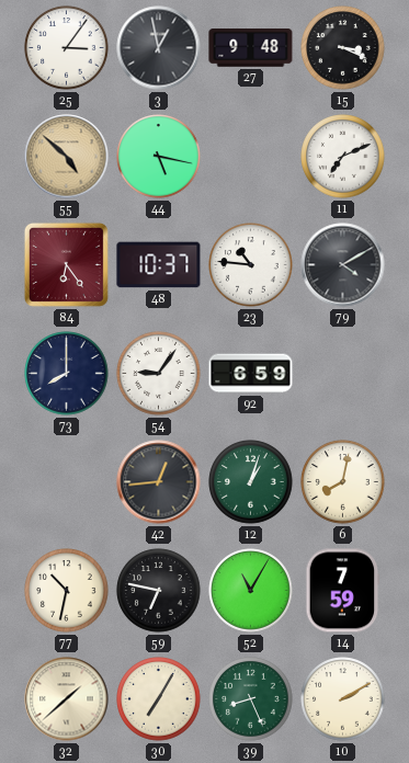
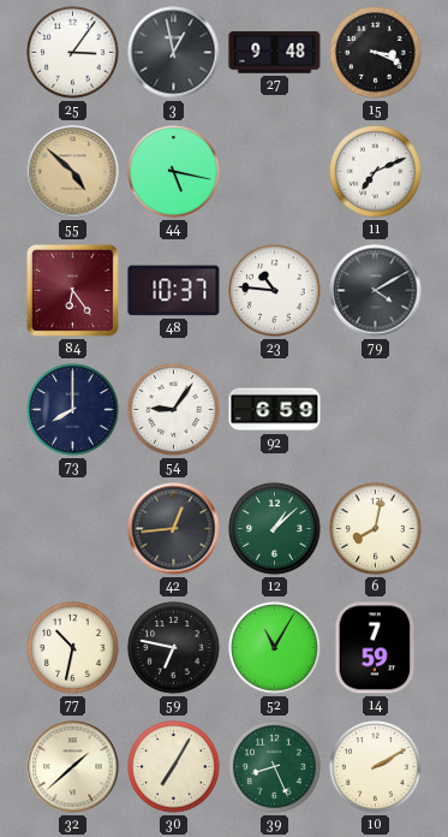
12: 1:03 -> 1:08
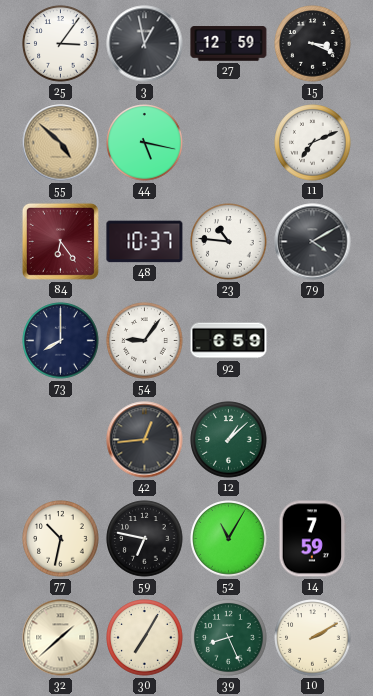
27: 9:48 -> 12:59
6: 8:02 -> none
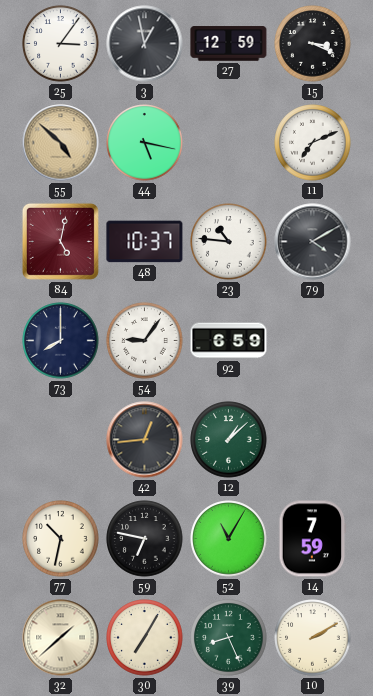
84: 6:24 -> 5:02
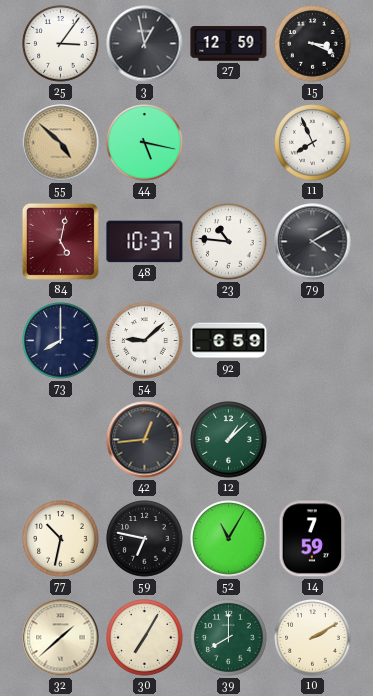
11: 7:11 -> 7:56
54: 9:06 -> 9:08
39: 8:26 -> 8:00
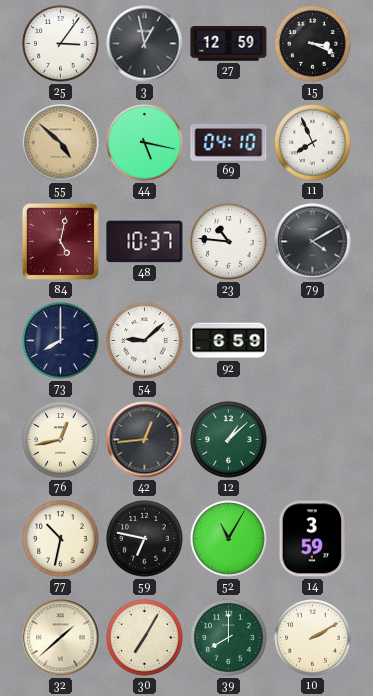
69: none -> 04:10
76: none -> 12:43
14: 7:59 -> 3:59
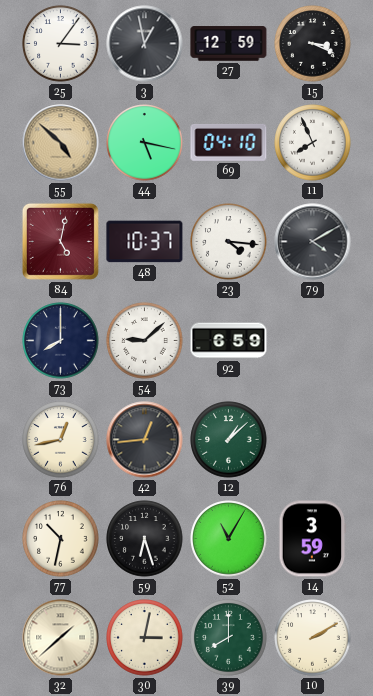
23: 10:46 -> 4:16
59: 6:47 -> 6:27
30: 7:05 -> 3:02
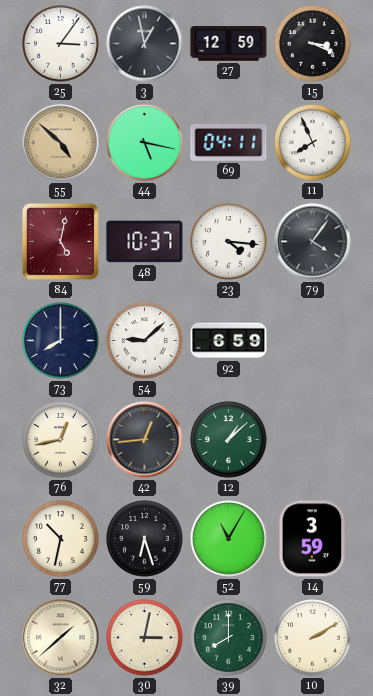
69: 04:10 -> 04:11
79: 4:10 -> 4:06
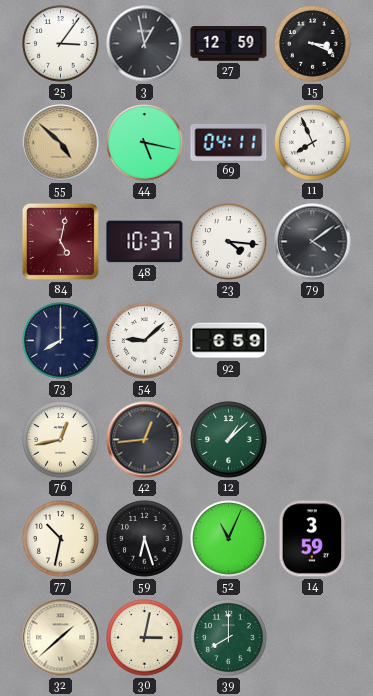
79: 4:06 -> 4:09
52: 11:05 -> 11:04
10: 2:10 -> none
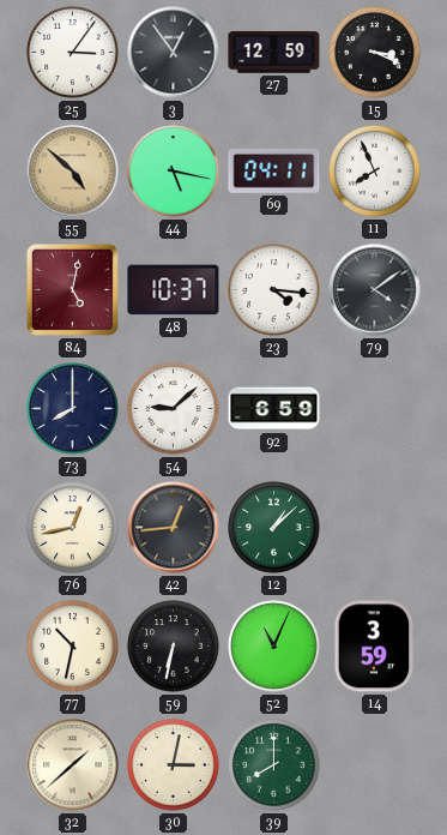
3: 12:58 -> 12:54
59: 6:27 -> 6:32
